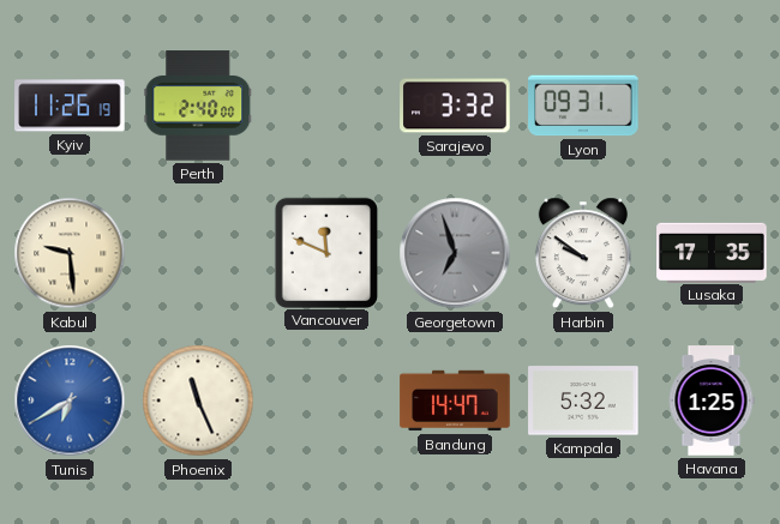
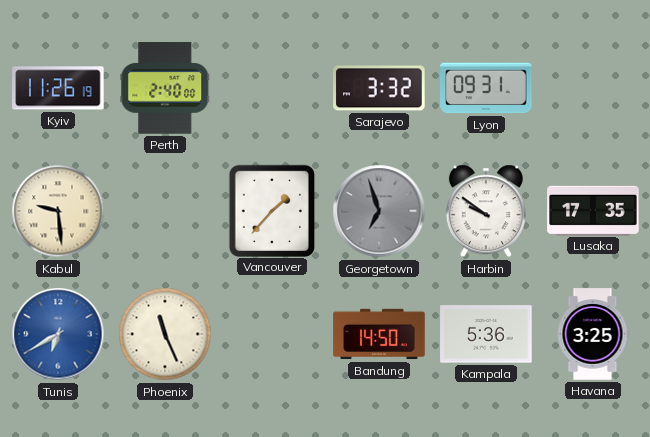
Vancouver: 11:49 -> 1:37
Bandung: 14:47 -> 14:50
Kampala: 5:32 -> 5:36
Havana: 1:25 -> 3:25
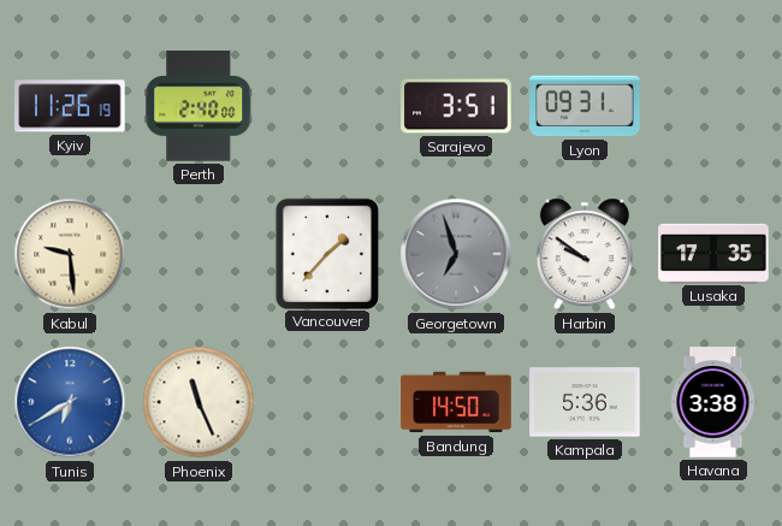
Sarajevo: 3:32 -> 3:51
Havana: 3:25 -> 3:38
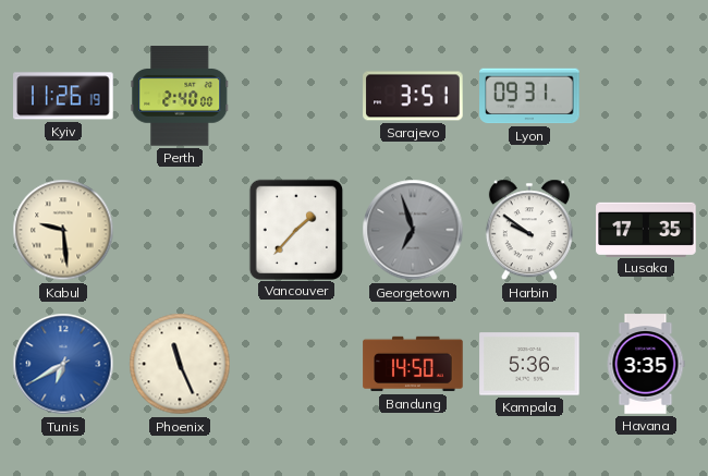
Havana: 3:38 -> 3:35
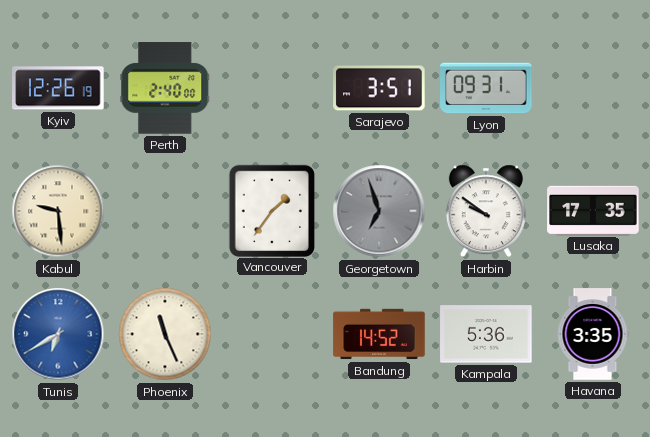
Kyiv: 11:26 -> 12:26
Vancouver: 1:37 -> 1:36
Bandung: 14:50 -> 14:52
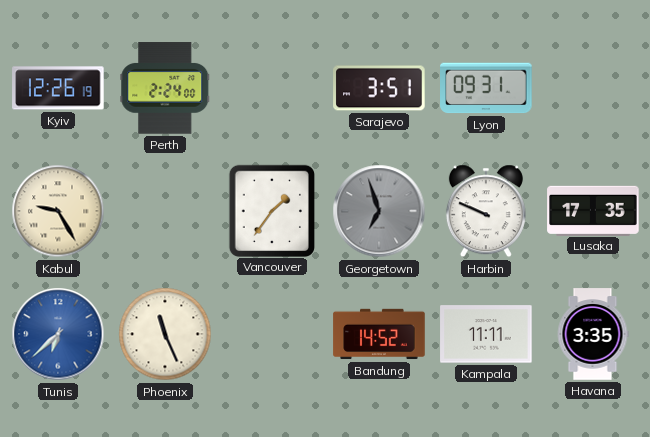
Perth: 2:40 -> 2:24
Kabul: 9:29 -> 9:25
Harbin: 9:51 -> 9:49
Tunis: 6:40 -> 6:38
Kampala: 5:36 -> 11:11
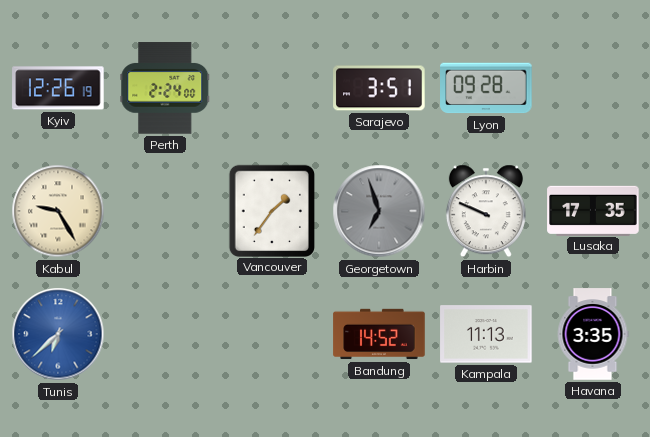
Lyon: 09:31 -> 09:28
Phoenix: 11:26 -> none
Kampala: 11:11 -> 11:13
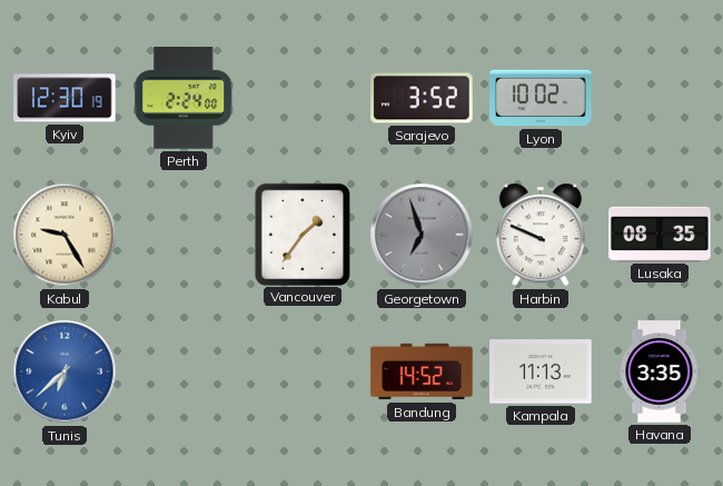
Kyiv: 12:26 -> 12:30
Sarajevo: 3:51 -> 3:52
Lyon: 09:28 -> 10:02
Lusaka: 17:35 -> 08:35
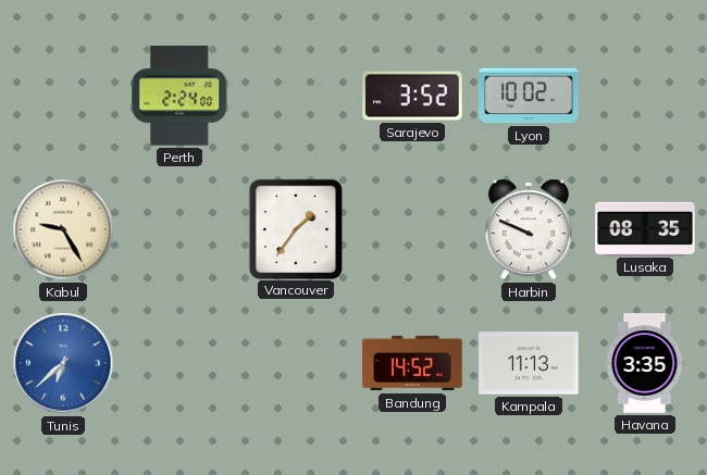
Kyiv: 12:30 -> none
Georgetown: 6:57 -> none
